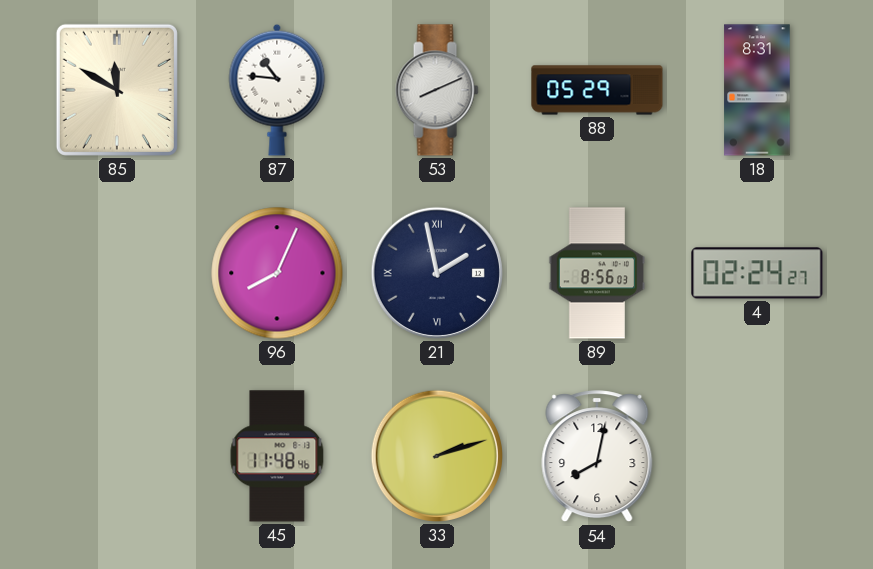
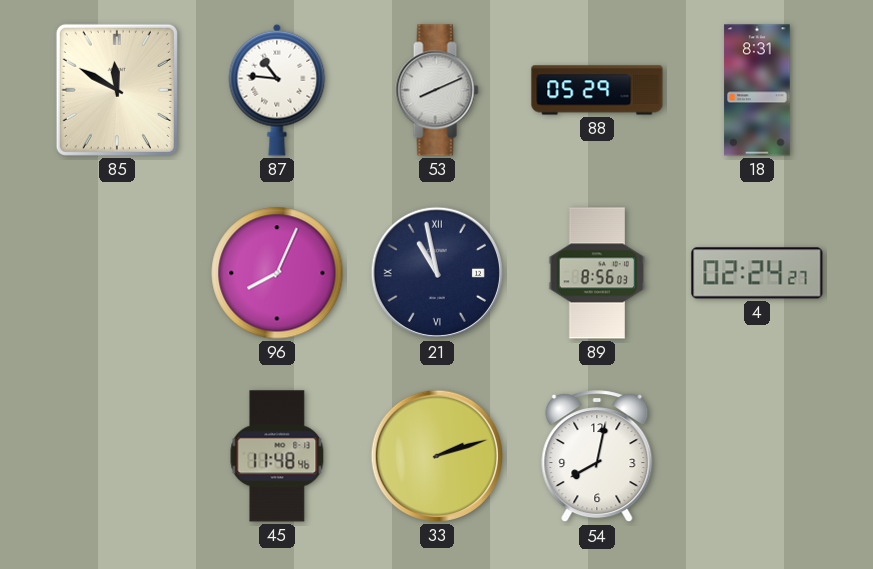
21: 1:58 -> 10:58
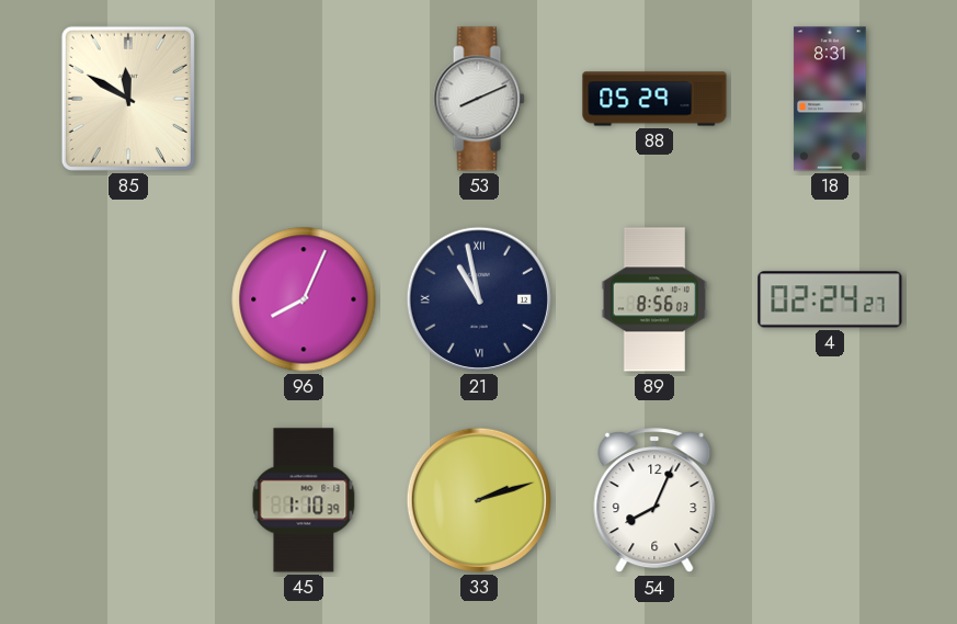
87: 10:46 -> none
45: 11:48 -> 1:10
54: 8:02 -> 8:04
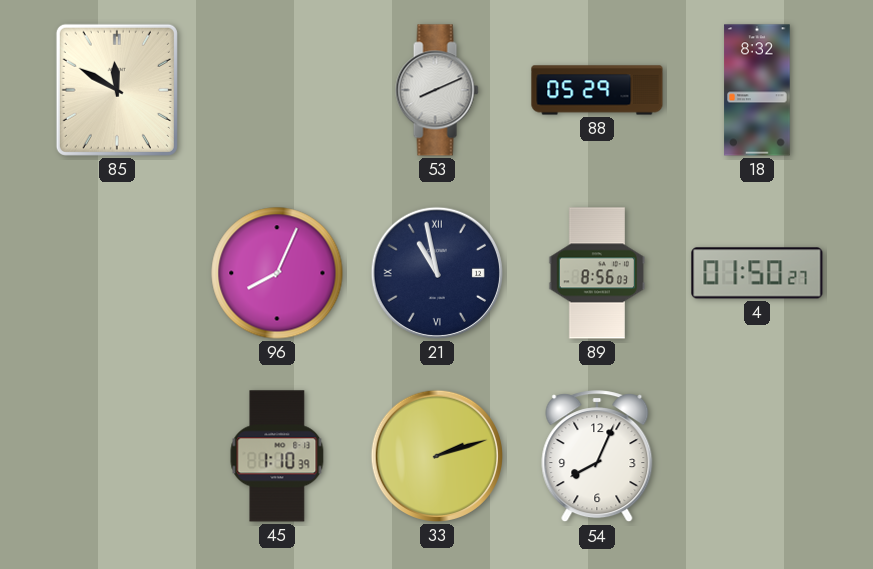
18: 8:31 -> 8:32
4: 02:24 -> 01:50
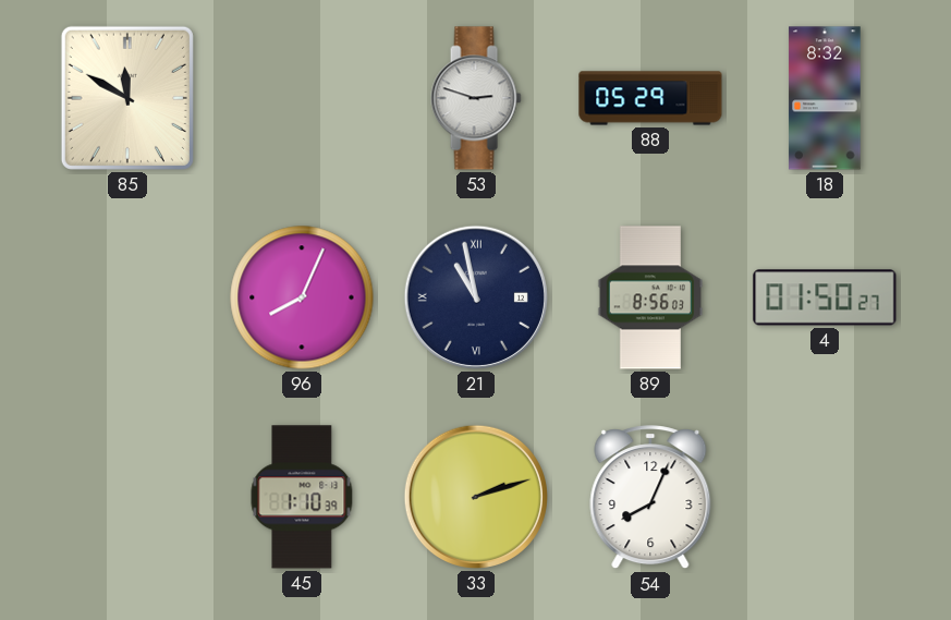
53: 8:11 -> 2:48
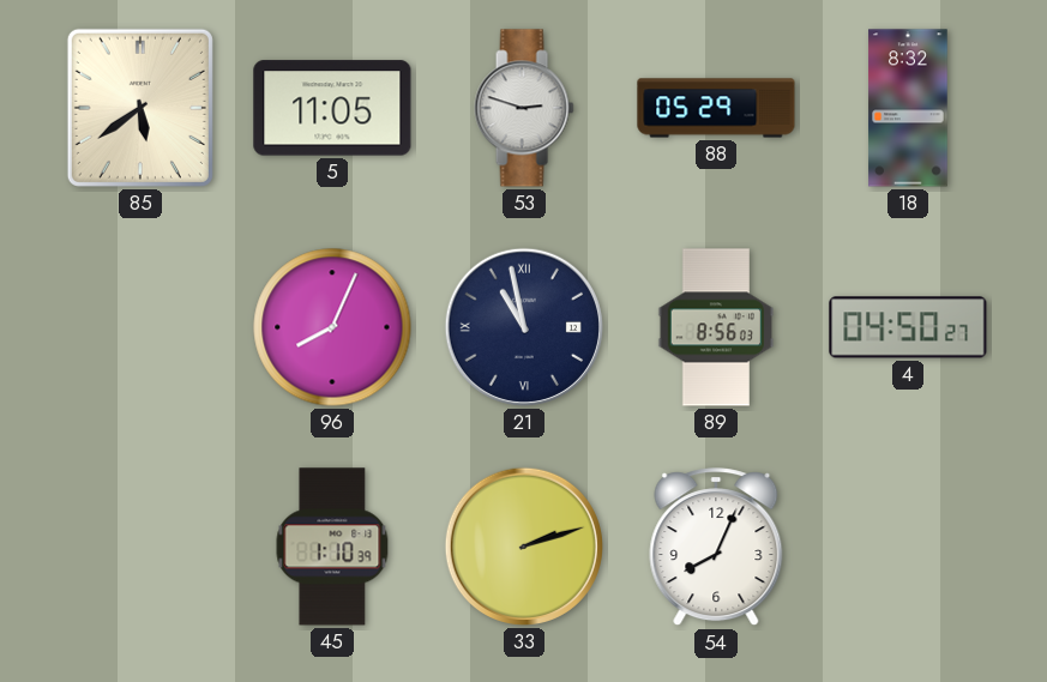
85: 11:50 -> 5:39
5: none -> 11:05
4: 01:50 -> 04:50
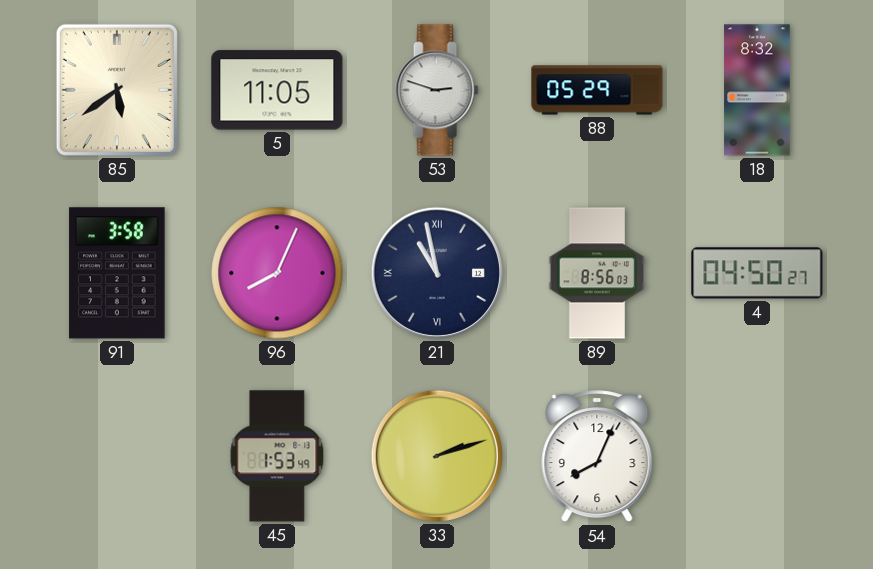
91: none -> 3:58
45: 1:10 -> 1:53
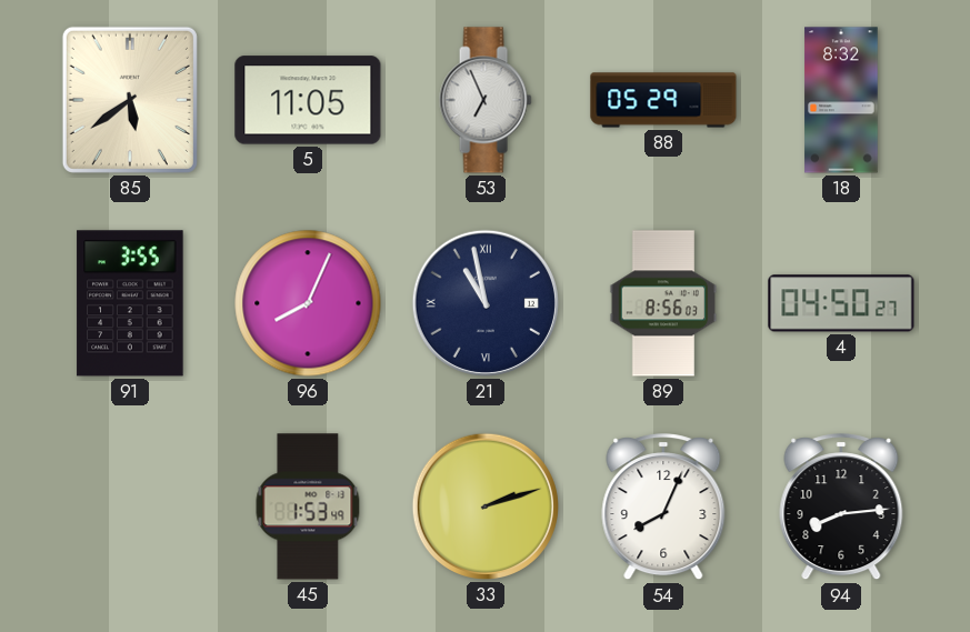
53: 2:48 -> 6:56
91: 3:58 -> 3:55
94: none -> 8:14
